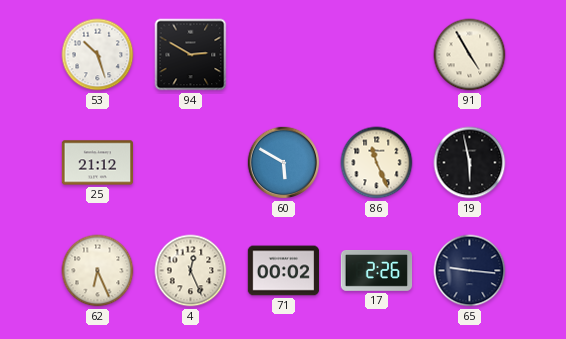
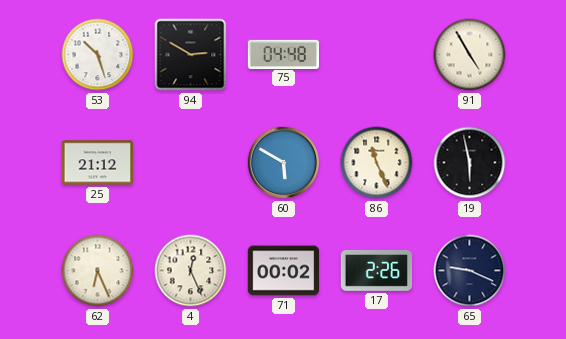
75: none -> 04:48
65: 9:16 -> 9:19
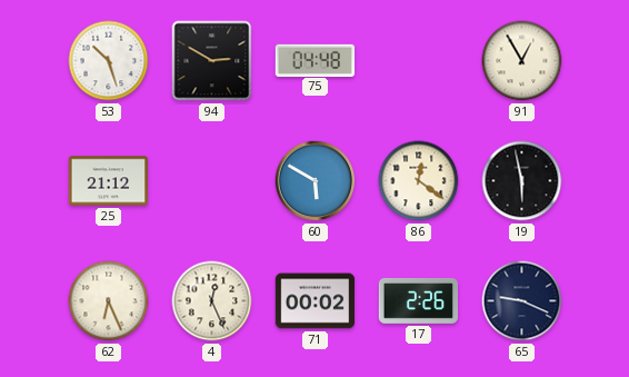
91: 4:55 -> 12:55
86: 11:26 -> 12:21
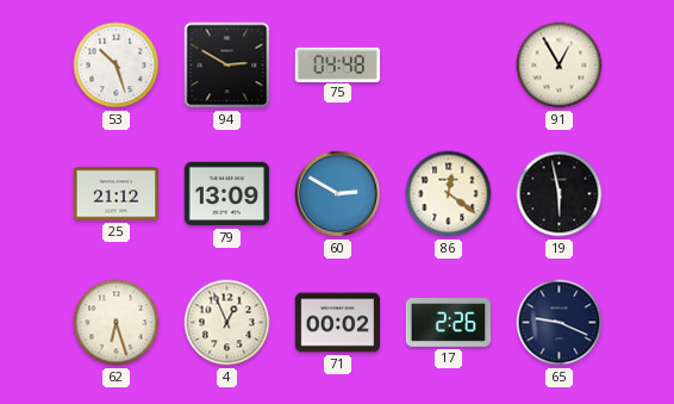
79: none -> 13:09
60: 5:50 -> 2:50
62: 6:26 -> 6:27
4: 12:26 -> 12:56
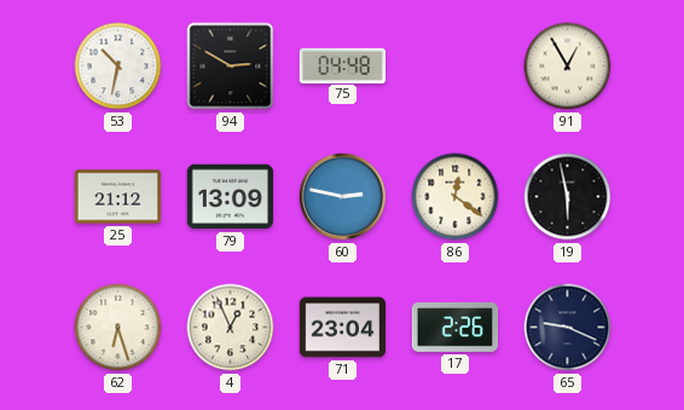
53: 10:27 -> 10:32
60: 2:50 -> 2:47
71: 00:02 -> 23:04
